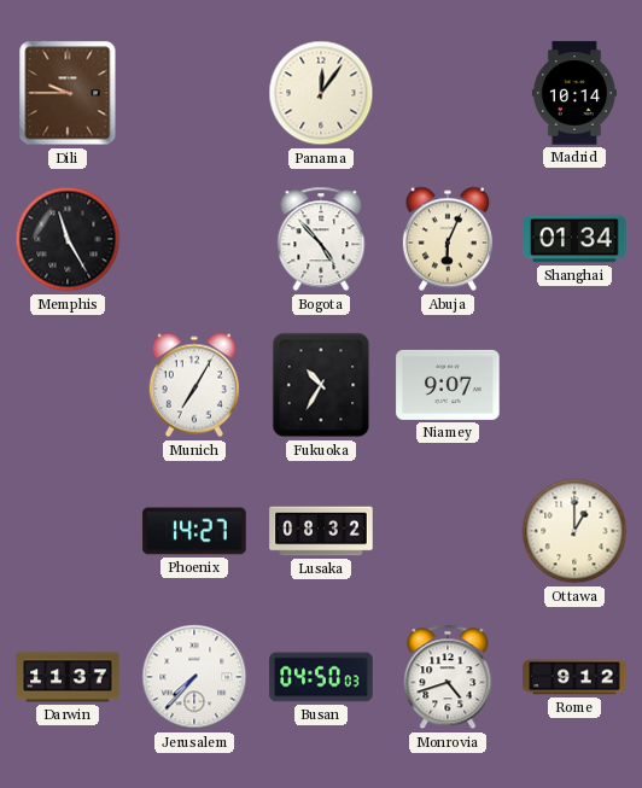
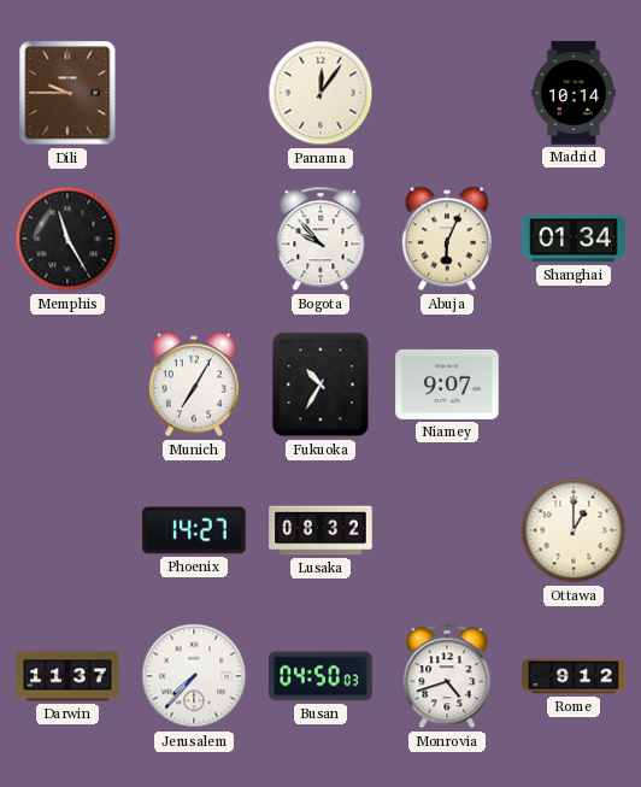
Bogota: 4:53 -> 9:53
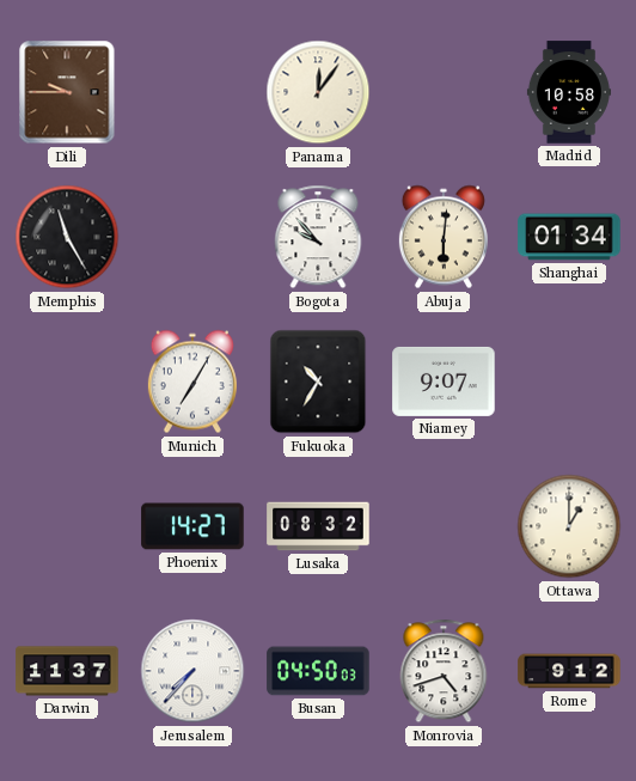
Madrid: 10:14 -> 10:58
Abuja: 6:04 -> 6:01
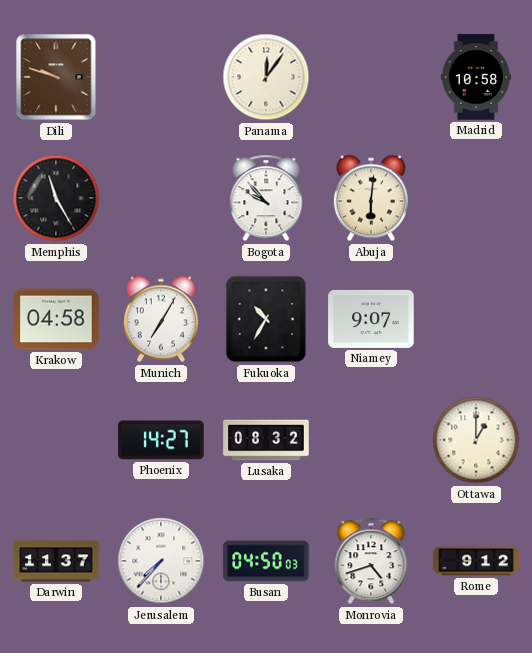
Dili: 9:45 -> 9:48
Shanghai: 01:34 -> none
Krakow: none -> 04:58
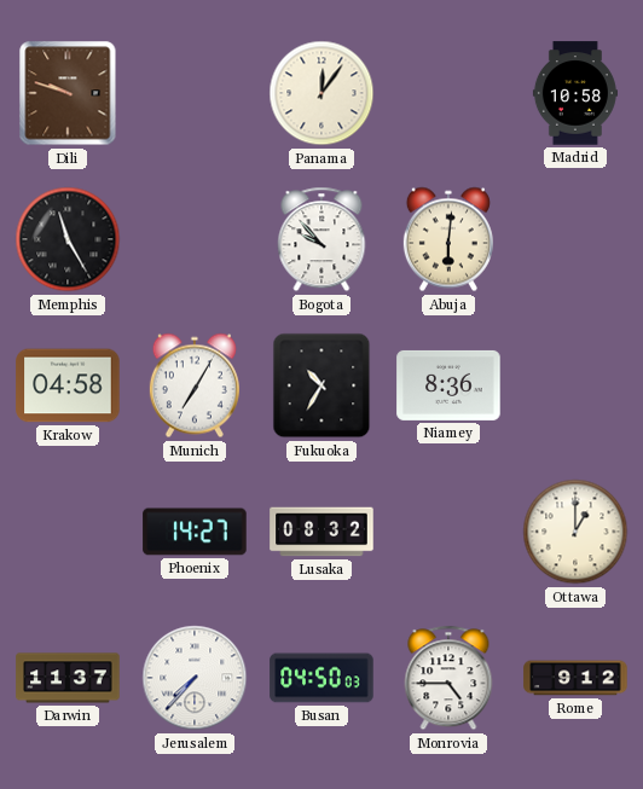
Niamey: 9:07 -> 8:36
Monrovia: 4:42 -> 4:45
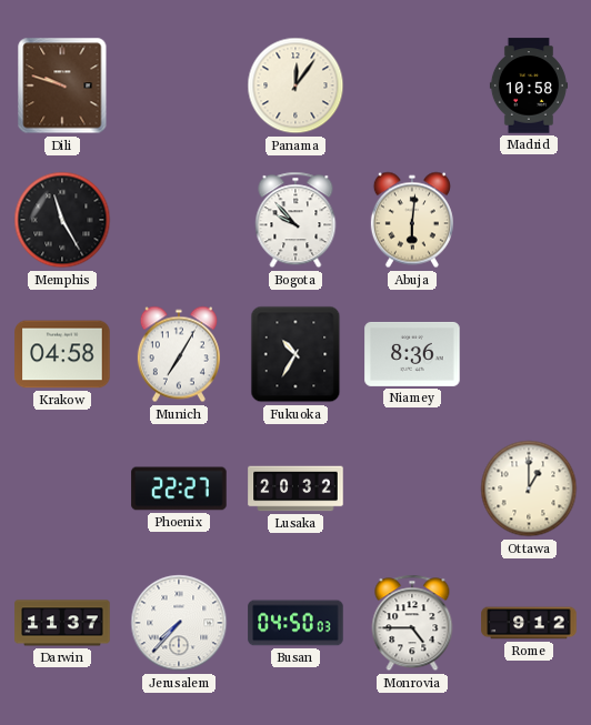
Phoenix: 14:27 -> 22:27
Lusaka: 08:32 -> 20:32
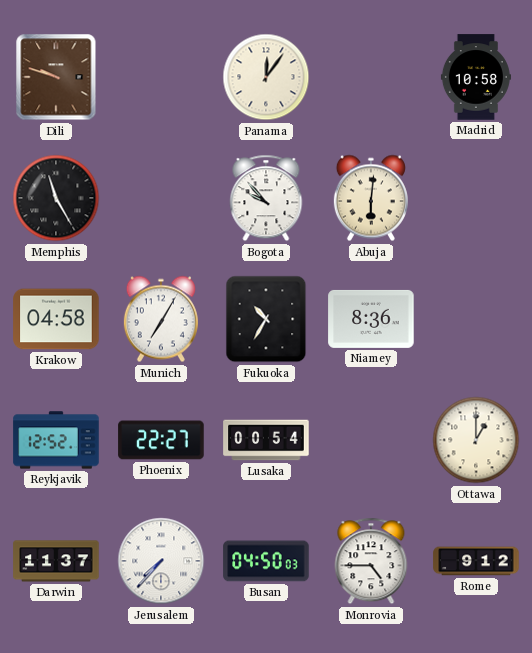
Reykjavik: none -> 12:52
Lusaka: 20:32 -> 00:54
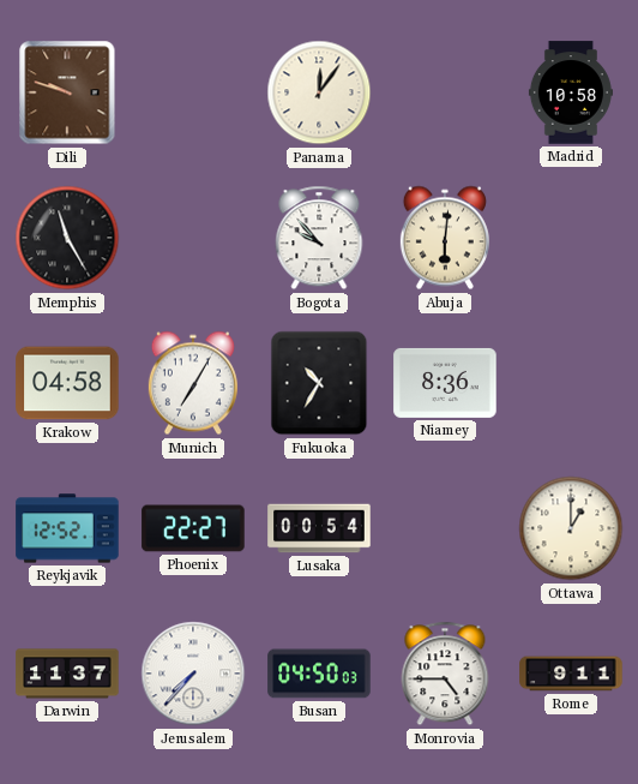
Rome: 9:12 -> 9:11
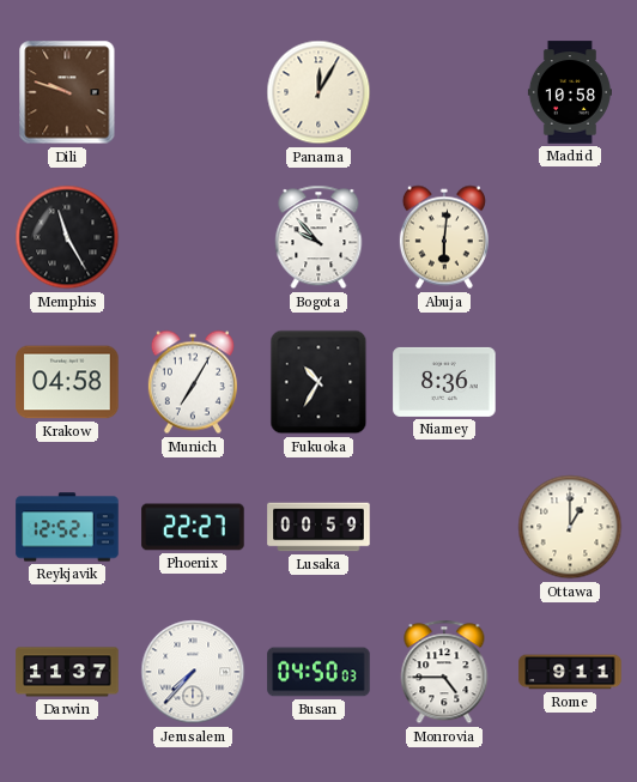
Panama: 12:06 -> 12:05
Lusaka: 00:54 -> 00:59
